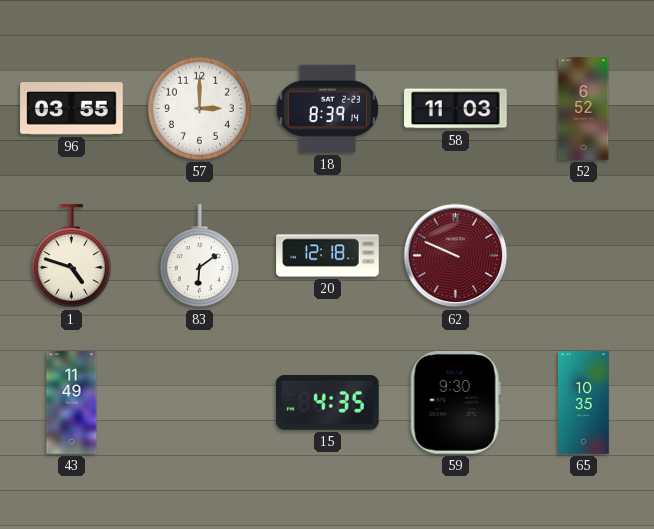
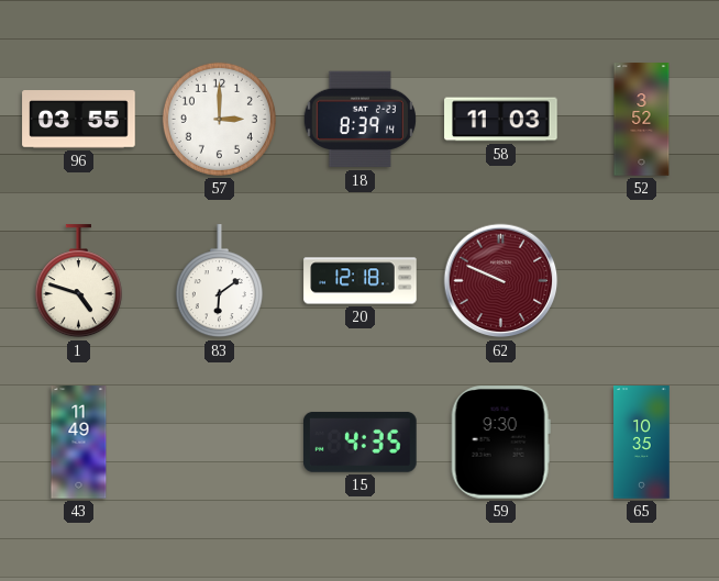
52: 6:52 -> 3:52
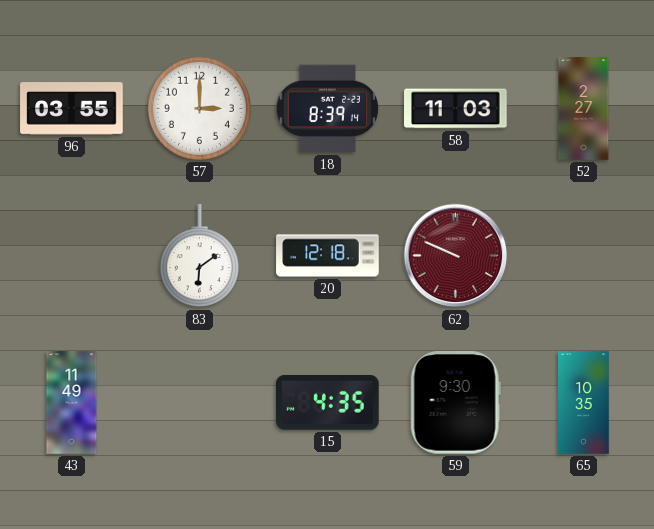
52: 3:52 -> 2:27
1: 4:48 -> none
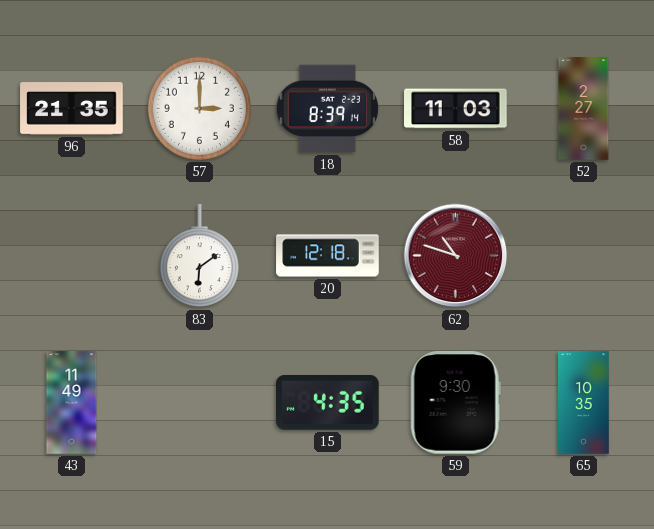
96: 03:55 -> 21:35
62: 9:49 -> 10:48
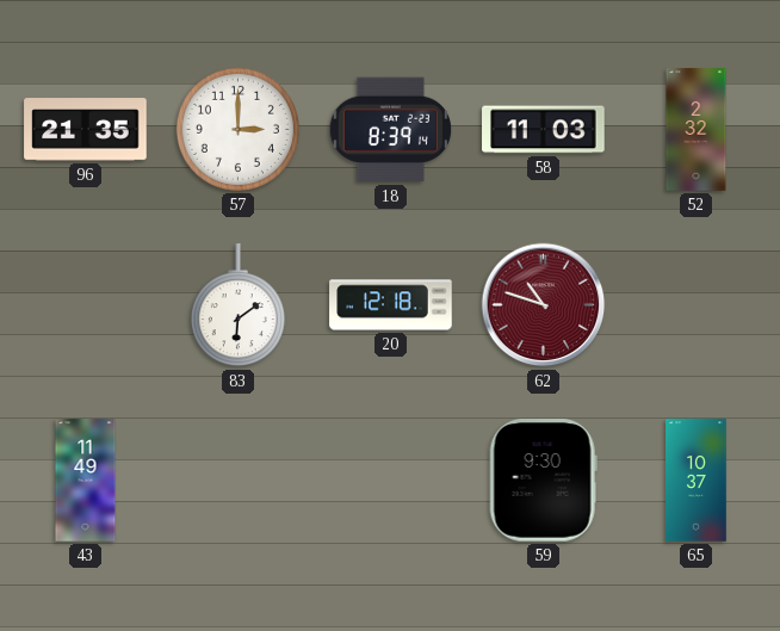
52: 2:27 -> 2:32
15: 4:35 -> none
65: 10:35 -> 10:37
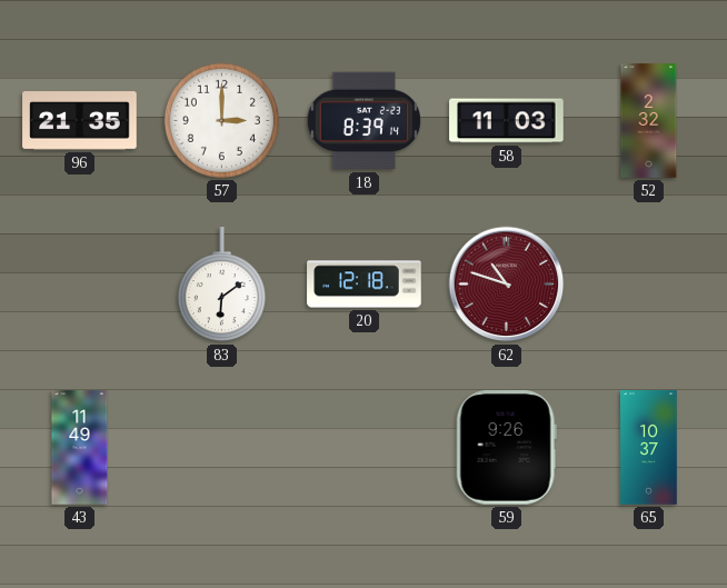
59: 9:30 -> 9:26
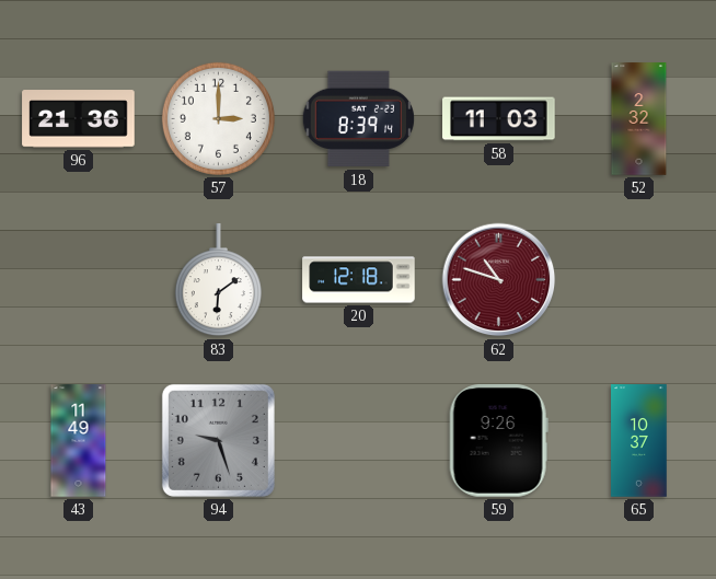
96: 21:35 -> 21:36
94: none -> 9:27
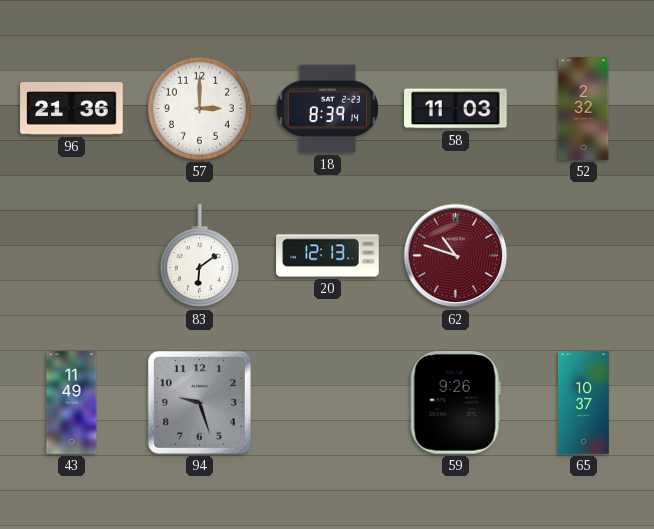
20: 12:18 -> 12:13
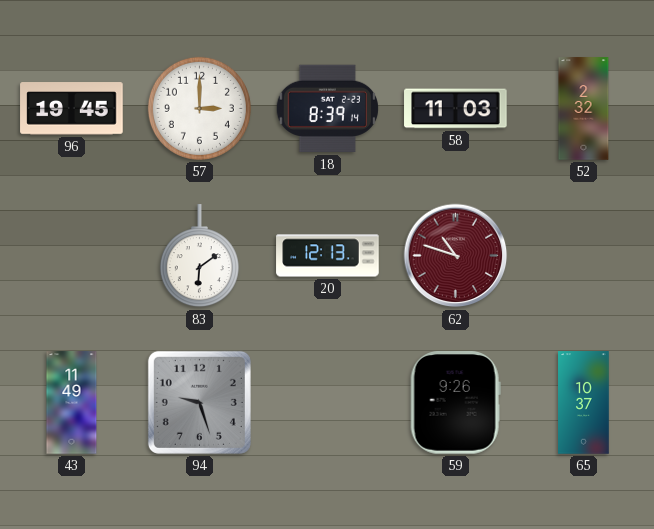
96: 21:36 -> 19:45
